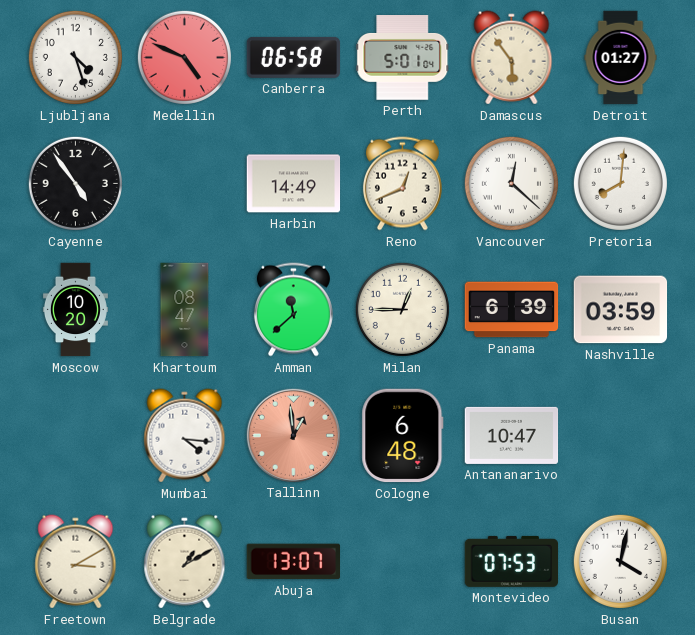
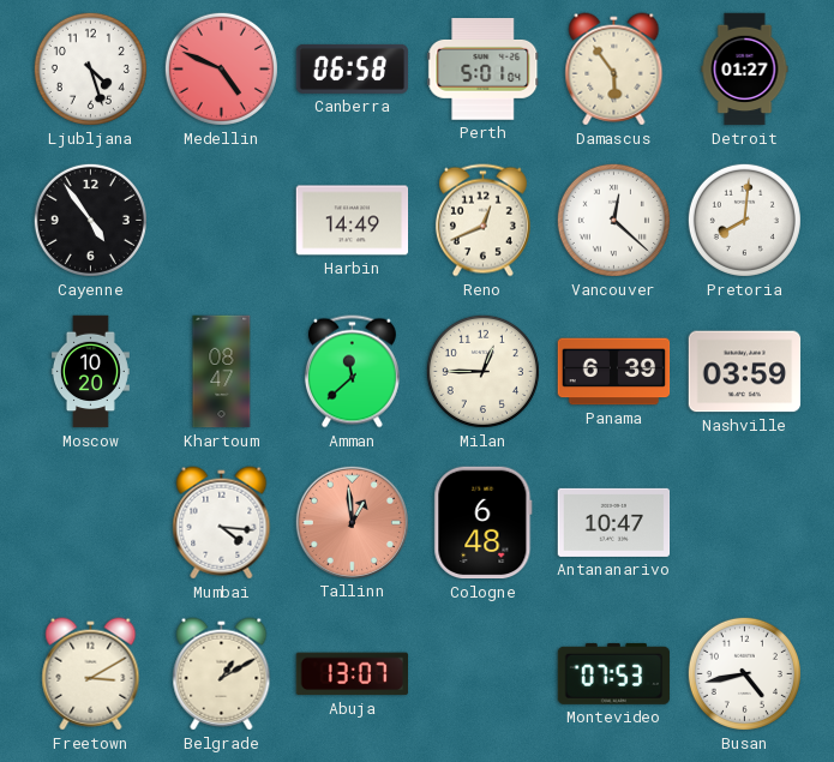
Busan: 4:02 -> 4:43
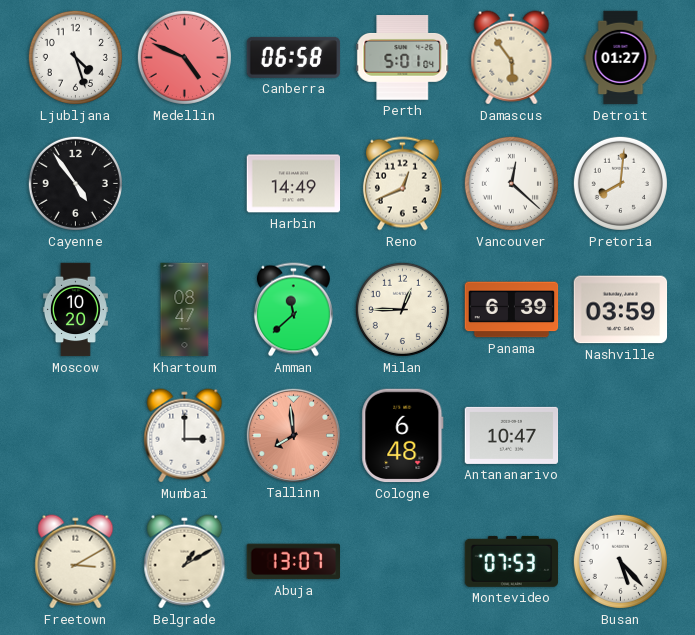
Mumbai: 4:16 -> 3:00
Tallinn: 12:59 -> 7:59
Busan: 4:43 -> 5:23
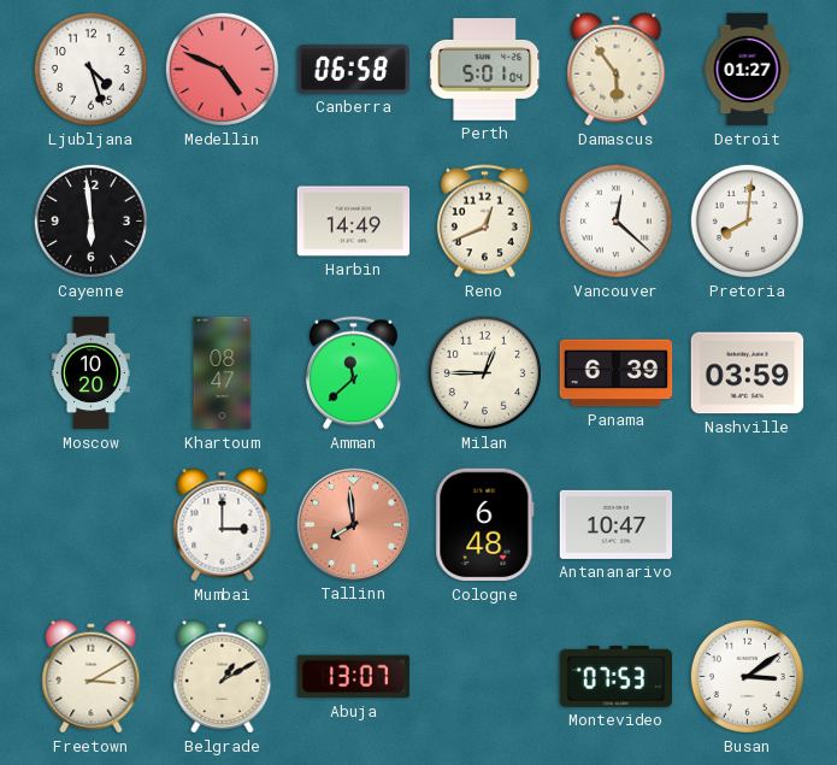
Cayenne: 4:54 -> 5:59
Busan: 5:23 -> 3:09
